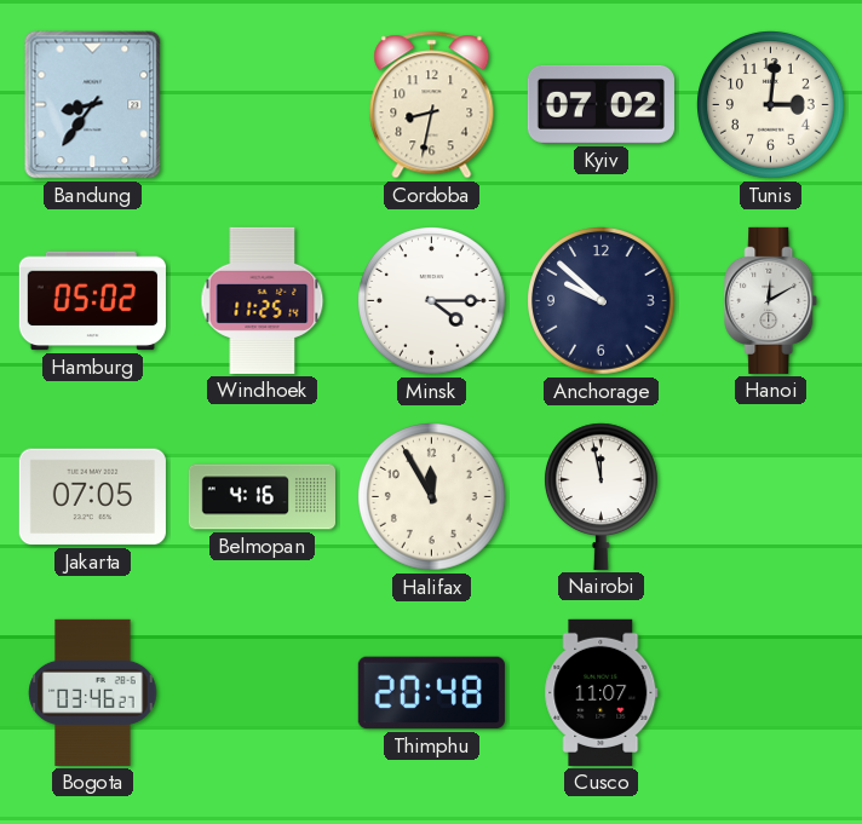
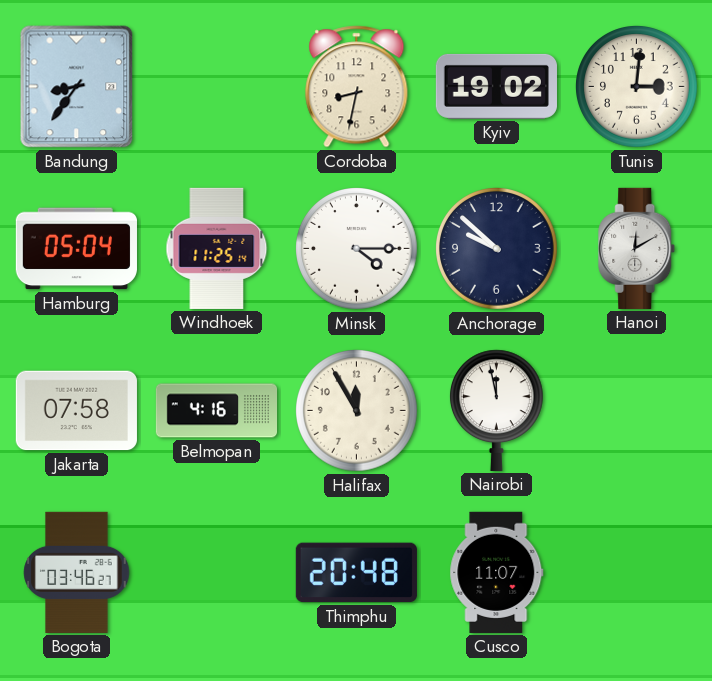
Kyiv: 07:02 -> 19:02
Hamburg: 05:02 -> 05:04
Jakarta: 07:05 -> 07:58
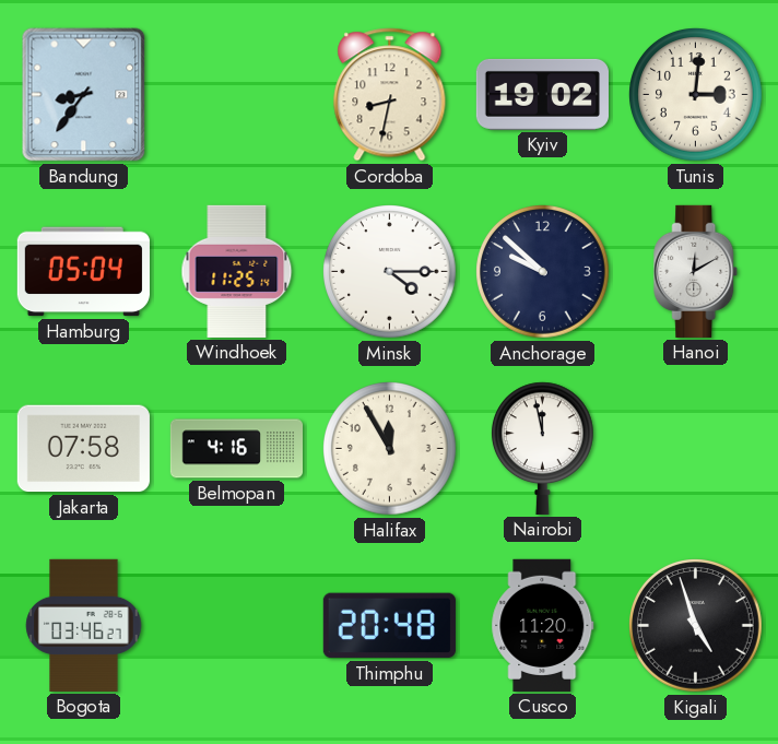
Cusco: 11:07 -> 11:20
Kigali: none -> 4:57
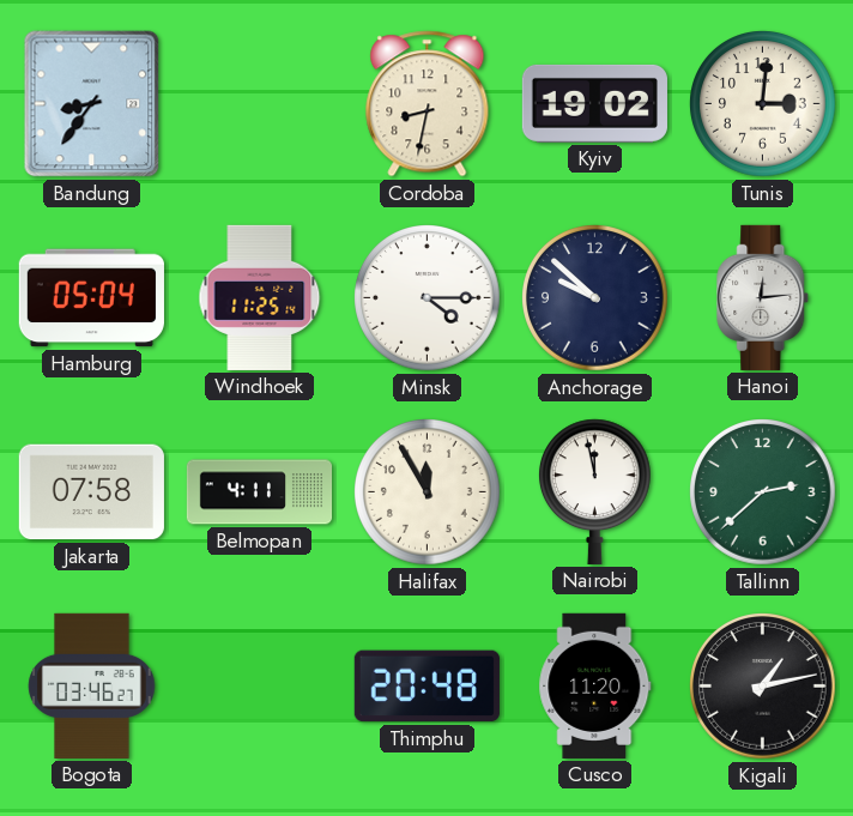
Hanoi: 12:10 -> 12:14
Belmopan: 4:16 -> 4:11
Tallinn: none -> 2:38
Kigali: 4:57 -> 1:13
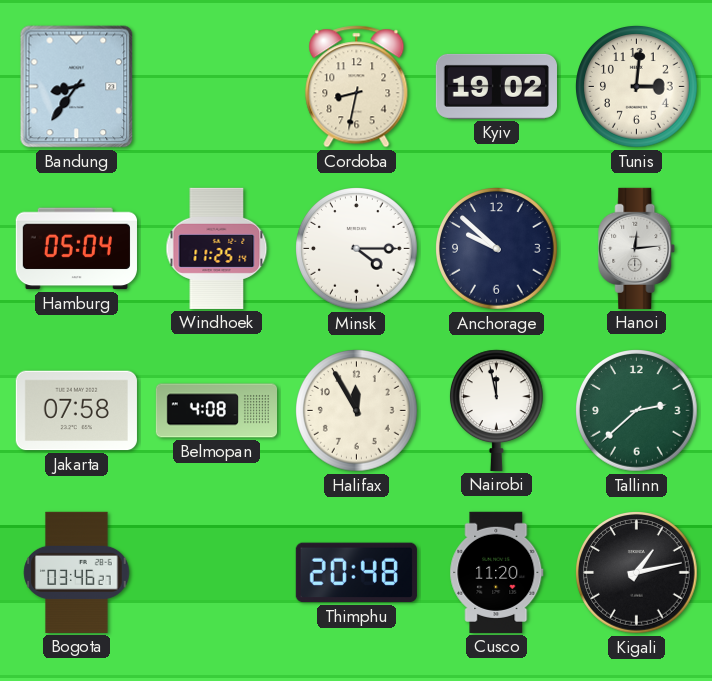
Belmopan: 4:11 -> 4:08
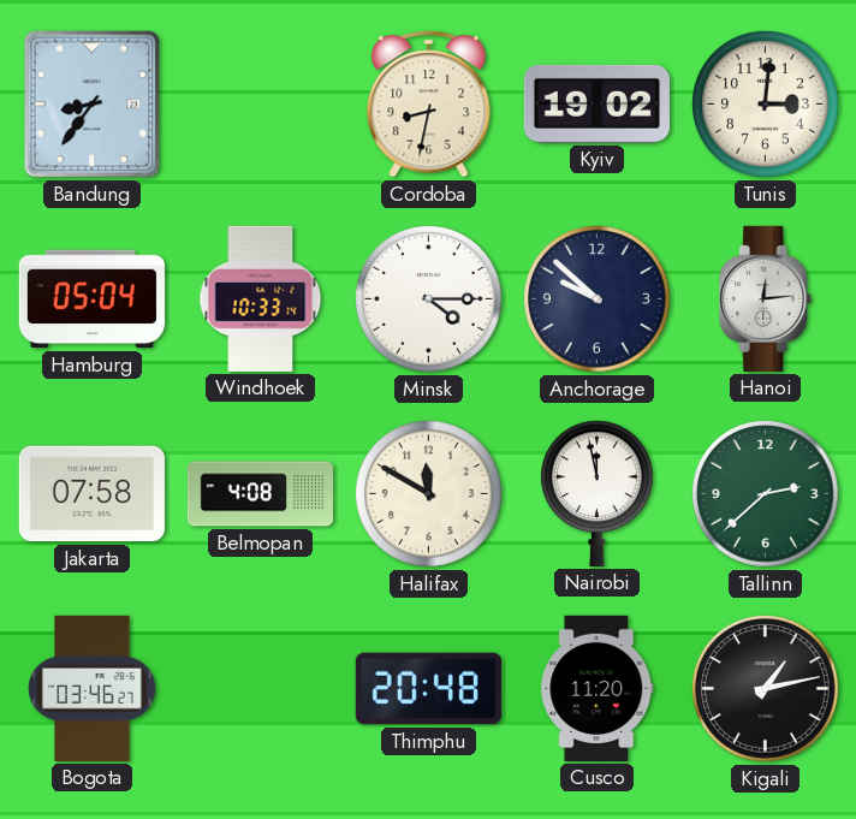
Windhoek: 11:25 -> 10:33
Halifax: 11:55 -> 11:50
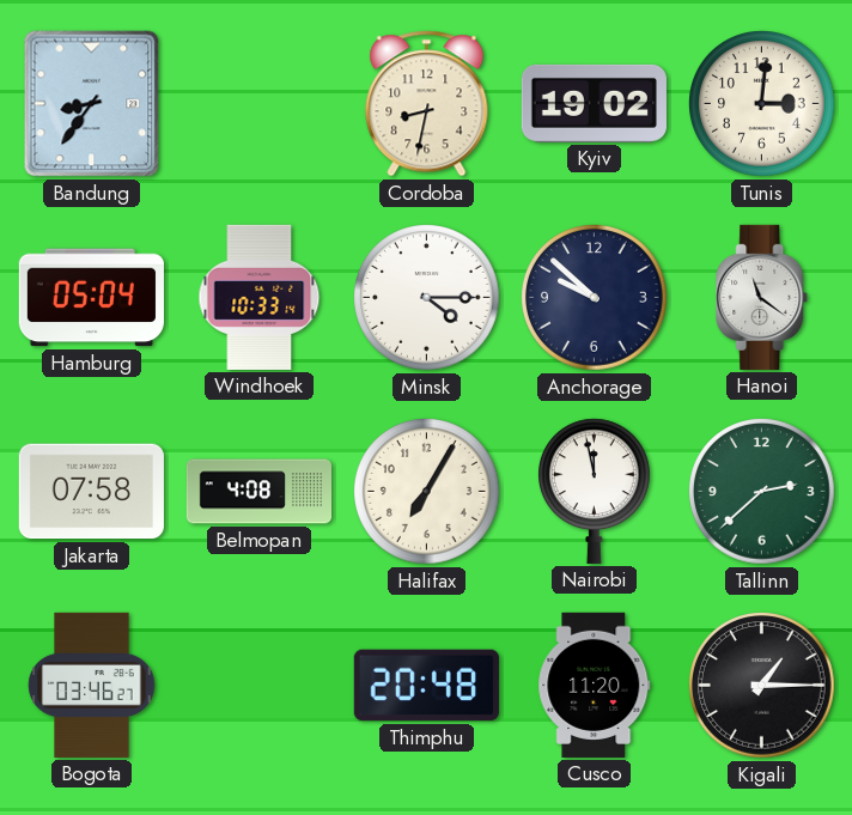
Hanoi: 12:14 -> 11:21
Halifax: 11:50 -> 7:05
Kigali: 1:13 -> 1:15
